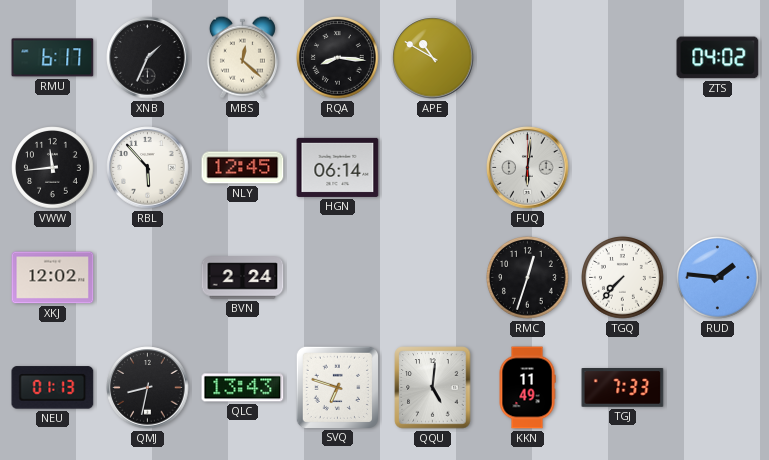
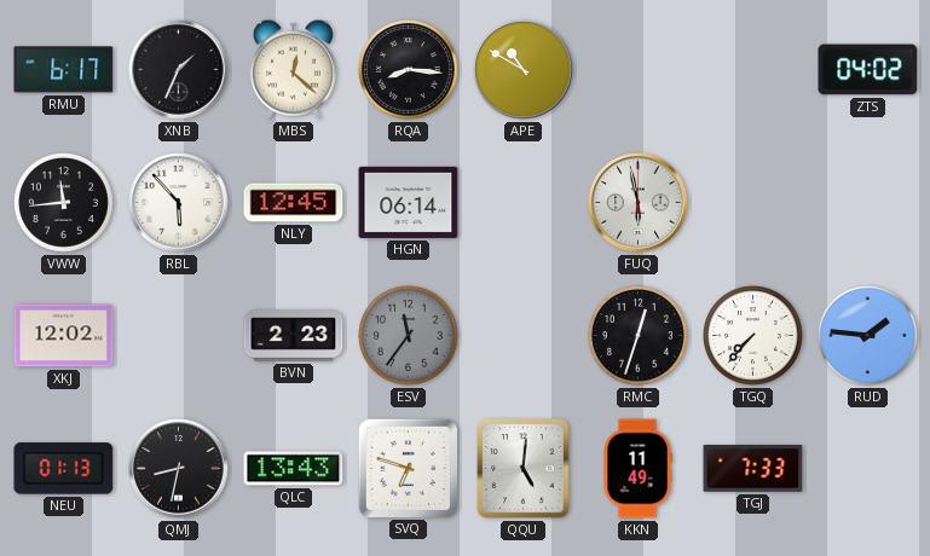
FUQ: 6:01 -> 5:58
BVN: 2:24 -> 2:23
ESV: none -> 11:36
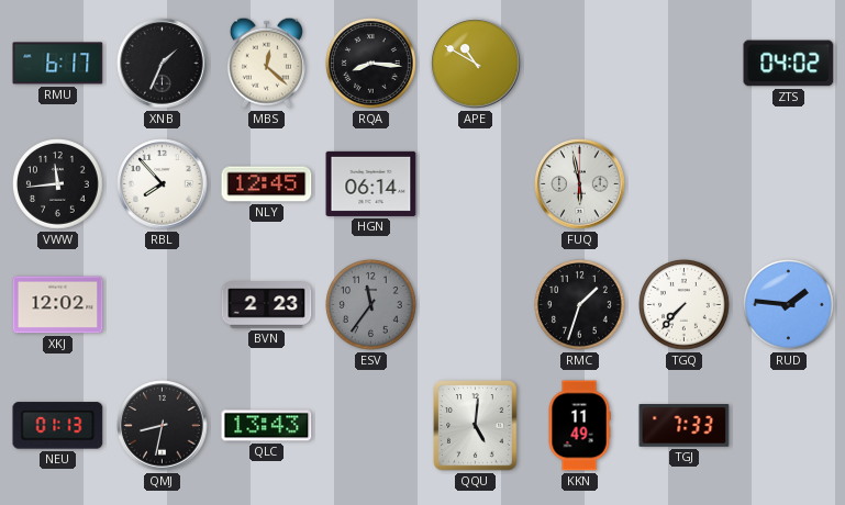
RBL: 5:53 -> 7:53
RMC: 12:33 -> 1:33
SVQ: 6:48 -> none
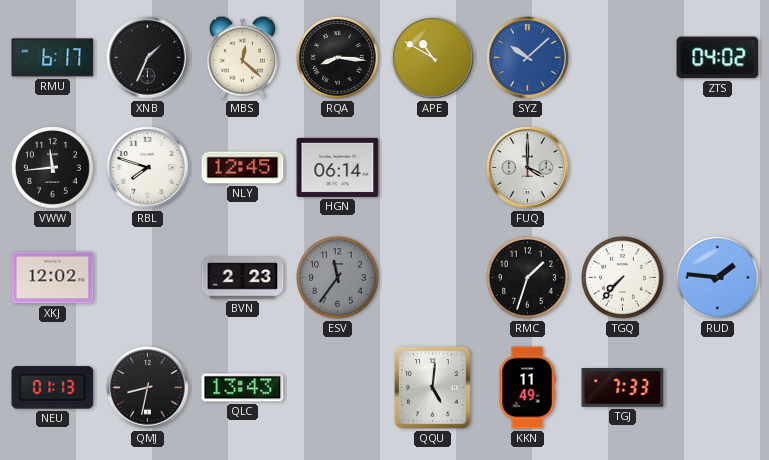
SYZ: none -> 10:08
RBL: 7:53 -> 7:48
FUQ: 5:58 -> 4:00
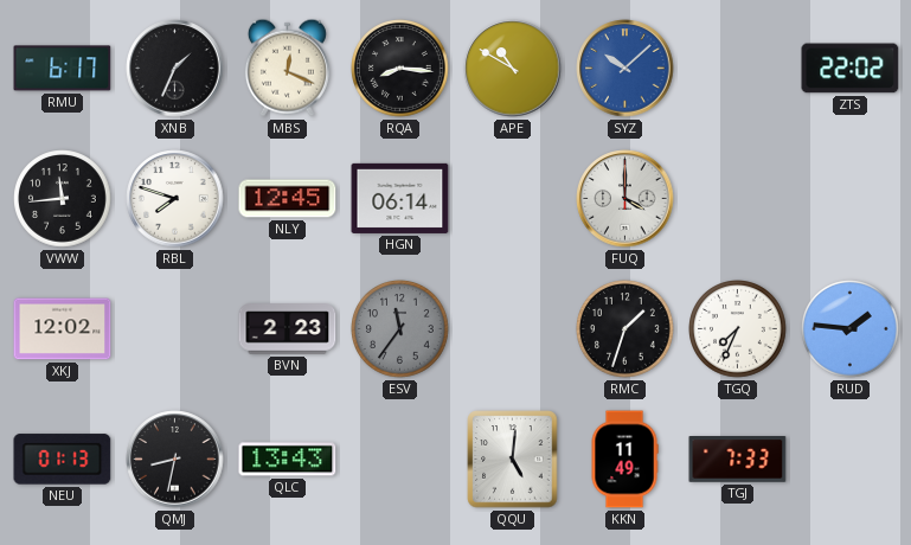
MBS: 12:22 -> 12:19
ZTS: 04:02 -> 22:02
TGQ: 7:37 -> 7:34
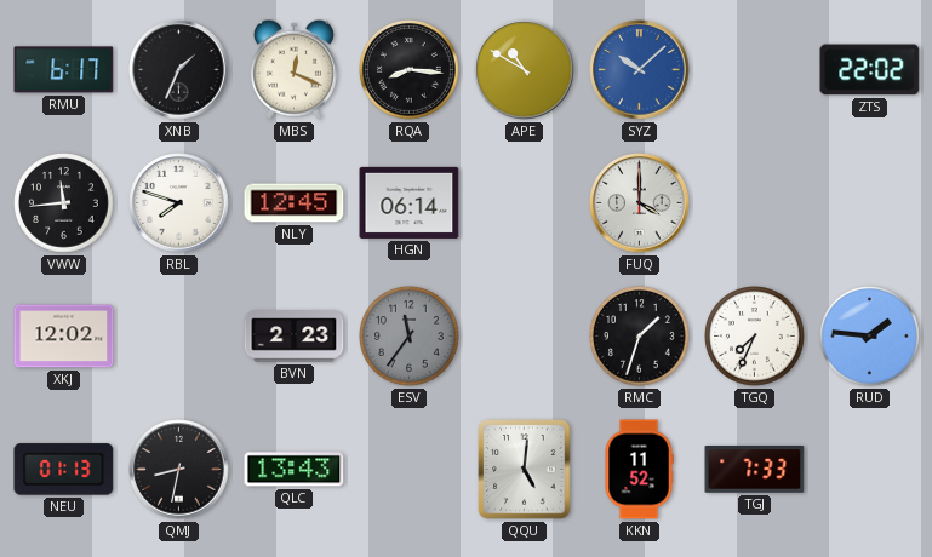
KKN: 11:49 -> 11:52
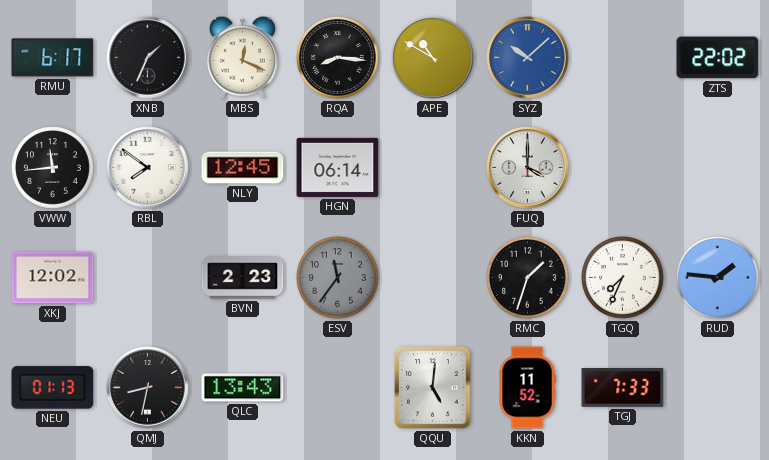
RBL: 7:48 -> 7:51
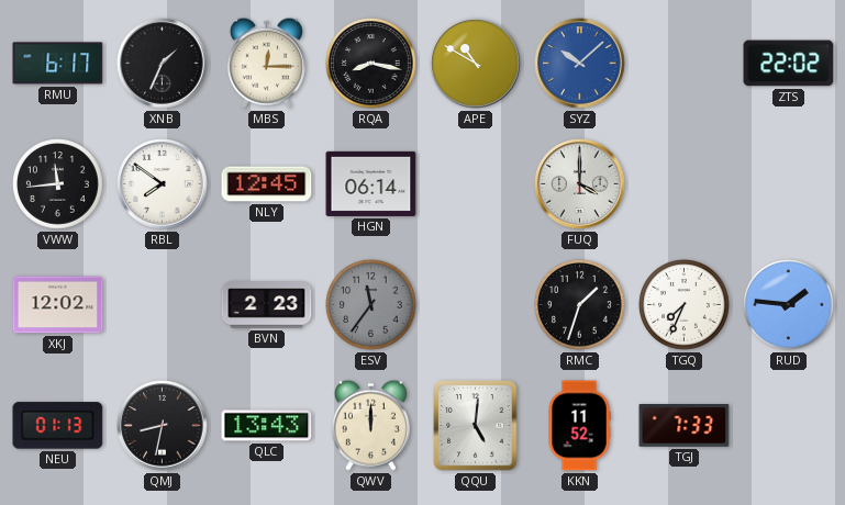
MBS: 12:19 -> 12:15
RQA: 8:16 -> 8:17
QWV: none -> 12:00
